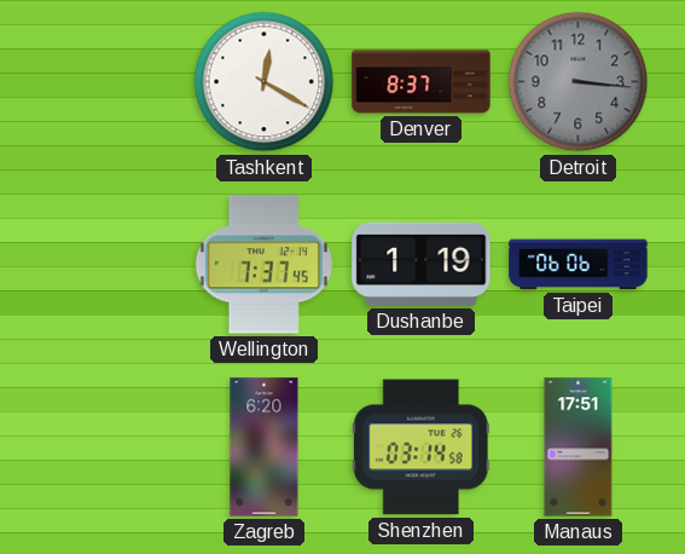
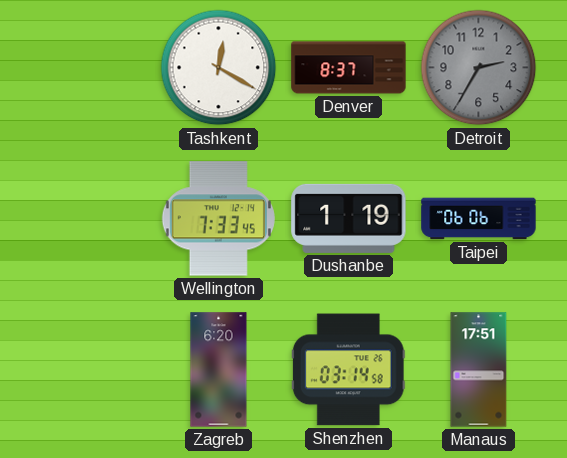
Detroit: 3:16 -> 2:35
Wellington: 7:37 -> 7:33
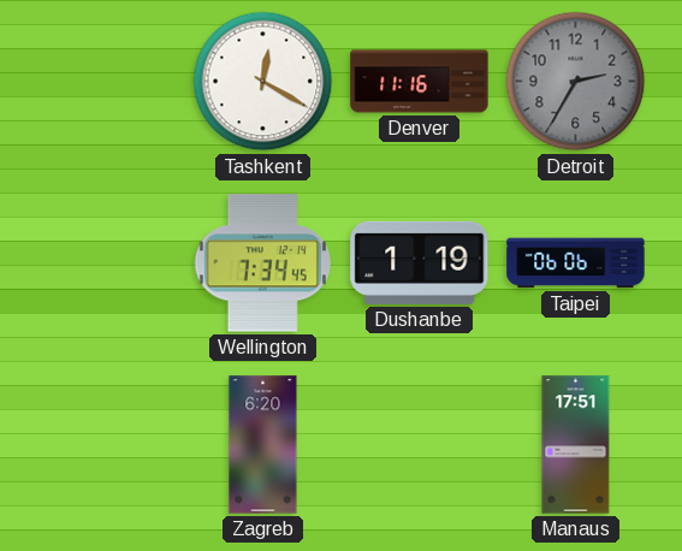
Denver: 8:37 -> 11:16
Wellington: 7:33 -> 7:34
Shenzhen: 03:14 -> none
